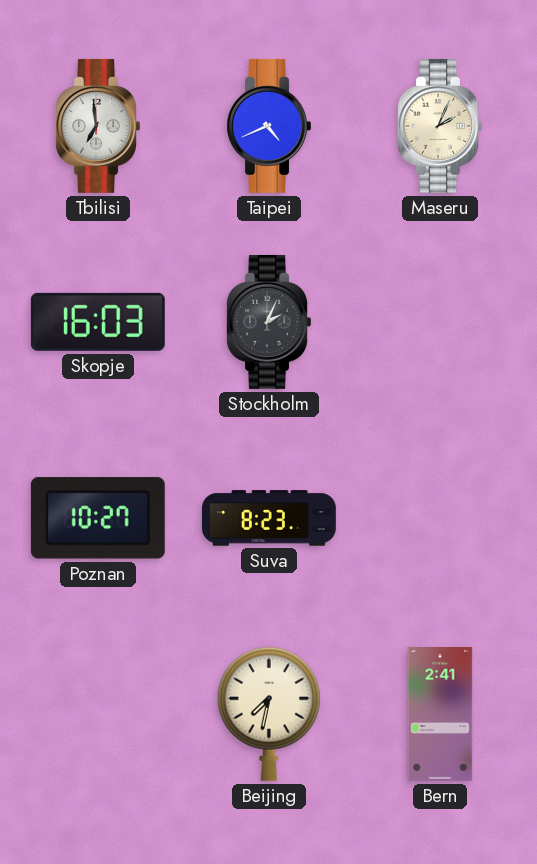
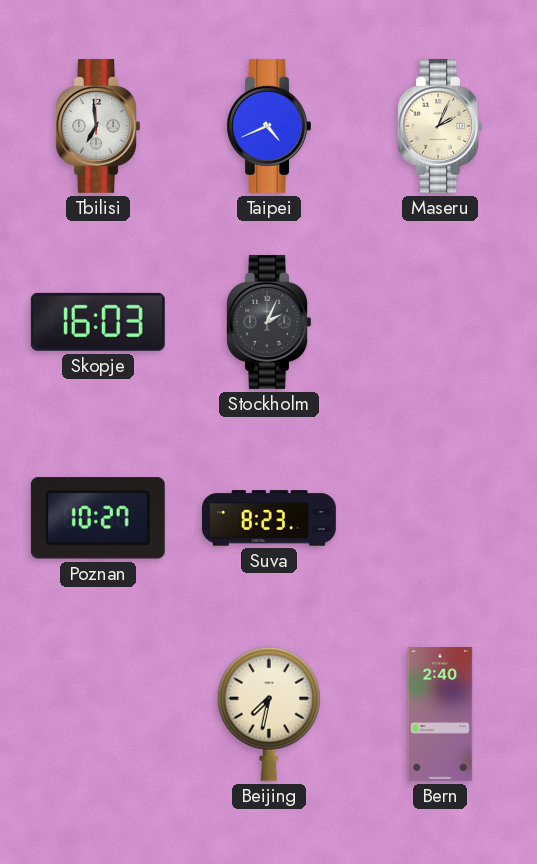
Bern: 2:41 -> 2:40
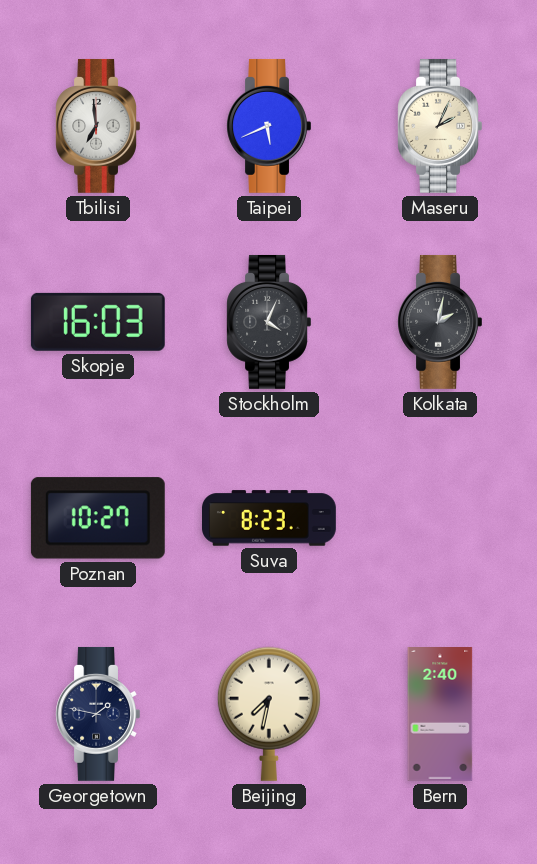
Taipei: 4:41 -> 5:41
Stockholm: 2:04 -> 4:04
Kolkata: none -> 2:02
Georgetown: none -> 1:47
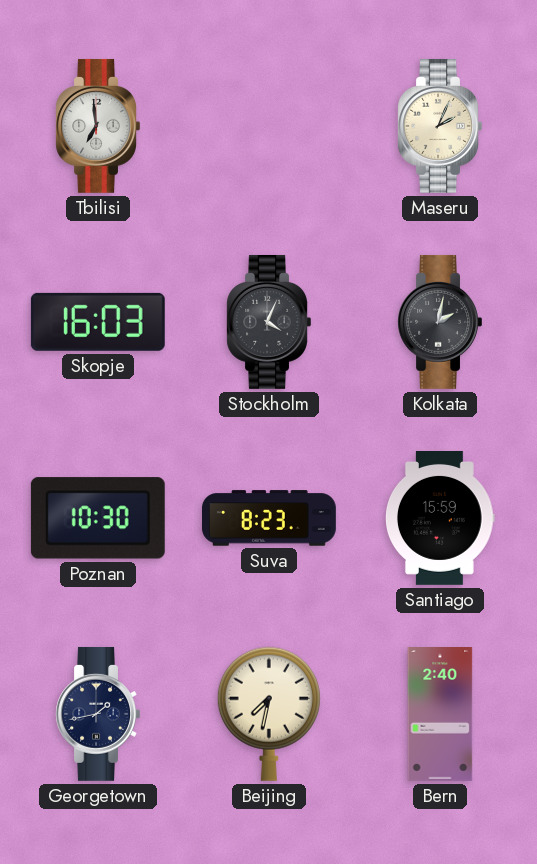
Taipei: 5:41 -> none
Poznan: 10:27 -> 10:30
Santiago: none -> 15:59
Georgetown: 1:47 -> 1:43
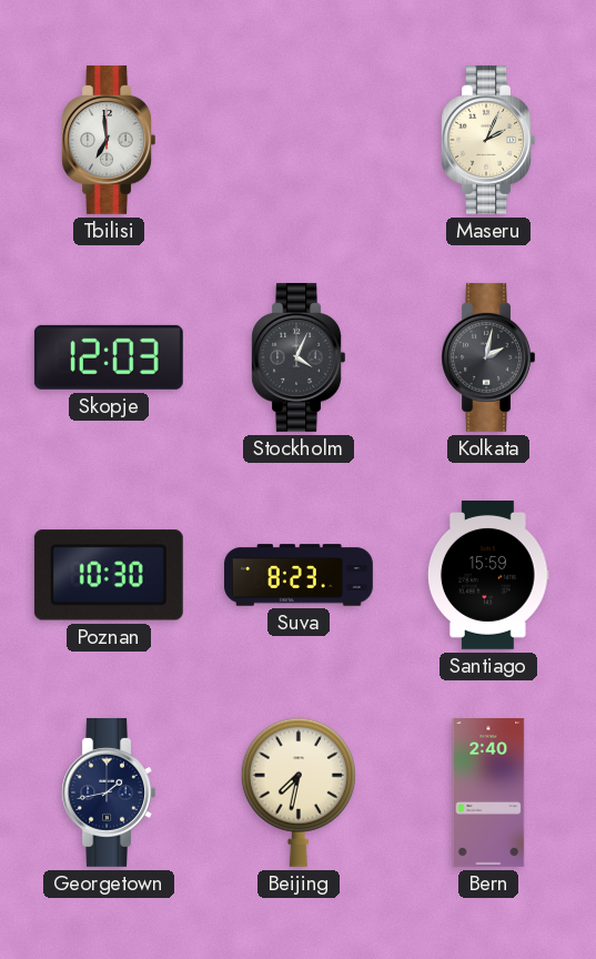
Skopje: 16:03 -> 12:03
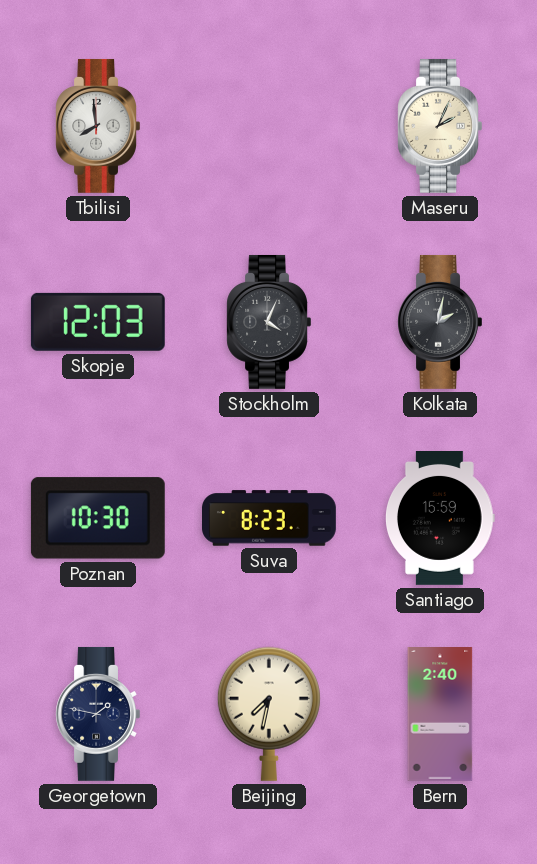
Tbilisi: 6:59 -> 7:59
Georgetown: 1:43 -> 1:47
